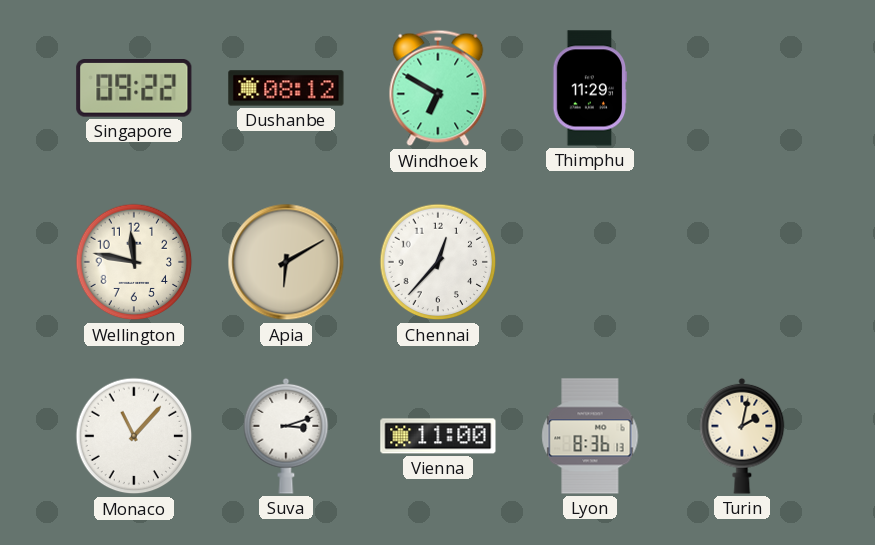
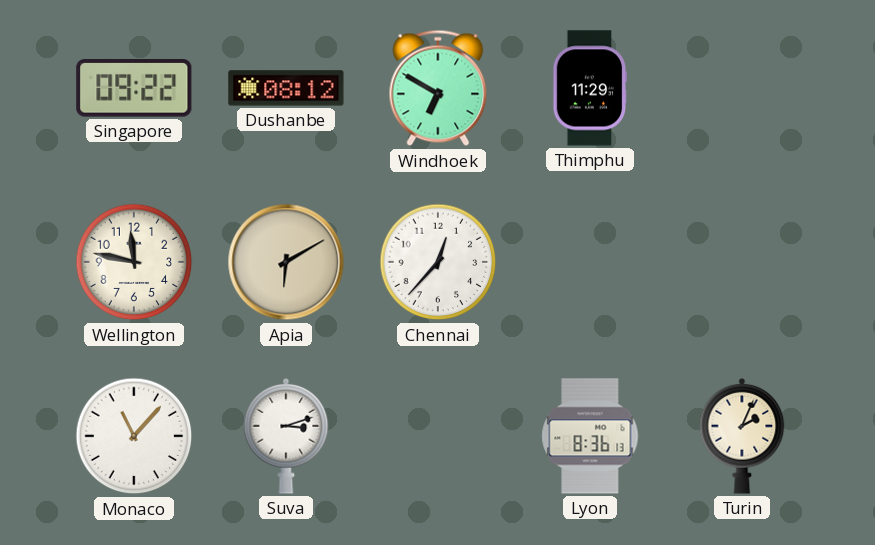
Vienna: 11:00 -> none
Turin: 2:02 -> 2:04
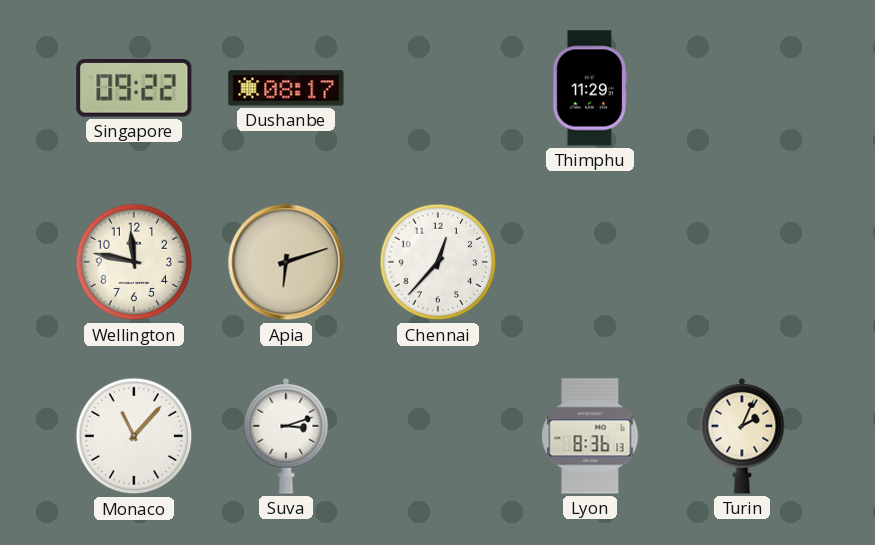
Dushanbe: 08:12 -> 08:17
Windhoek: 6:50 -> none
Apia: 6:10 -> 6:12
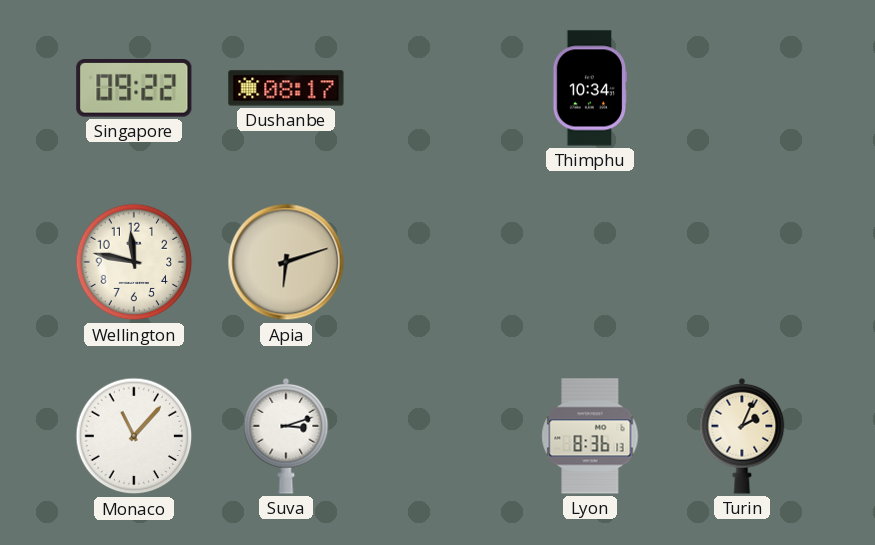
Thimphu: 11:29 -> 10:34
Chennai: 12:37 -> none
